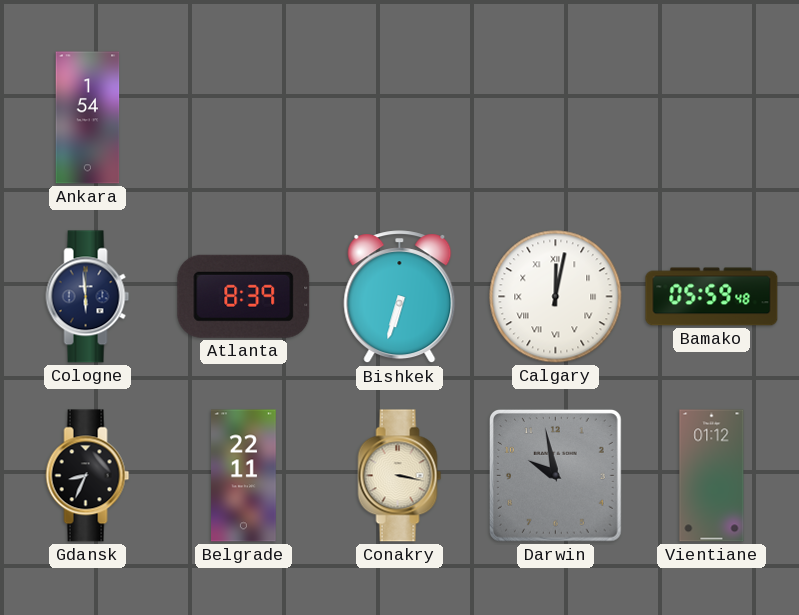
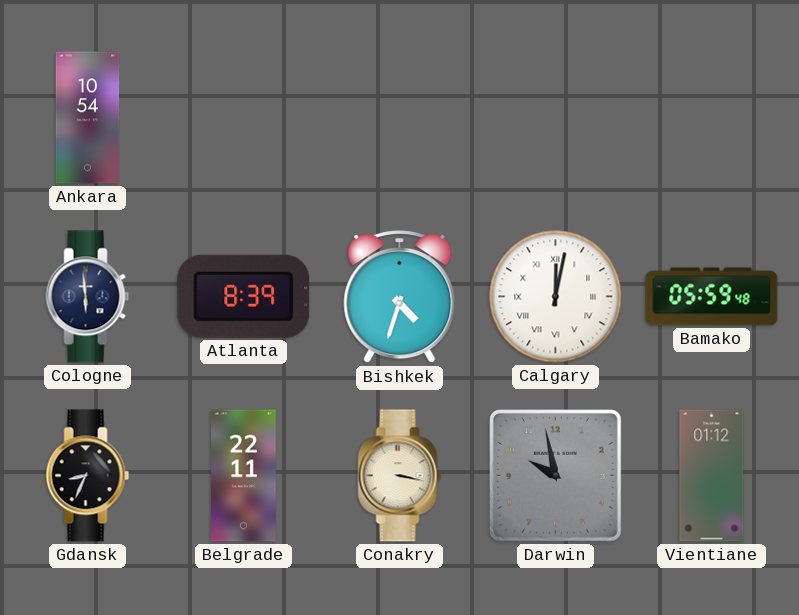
Ankara: 1:54 -> 10:54
Bishkek: 6:33 -> 4:33
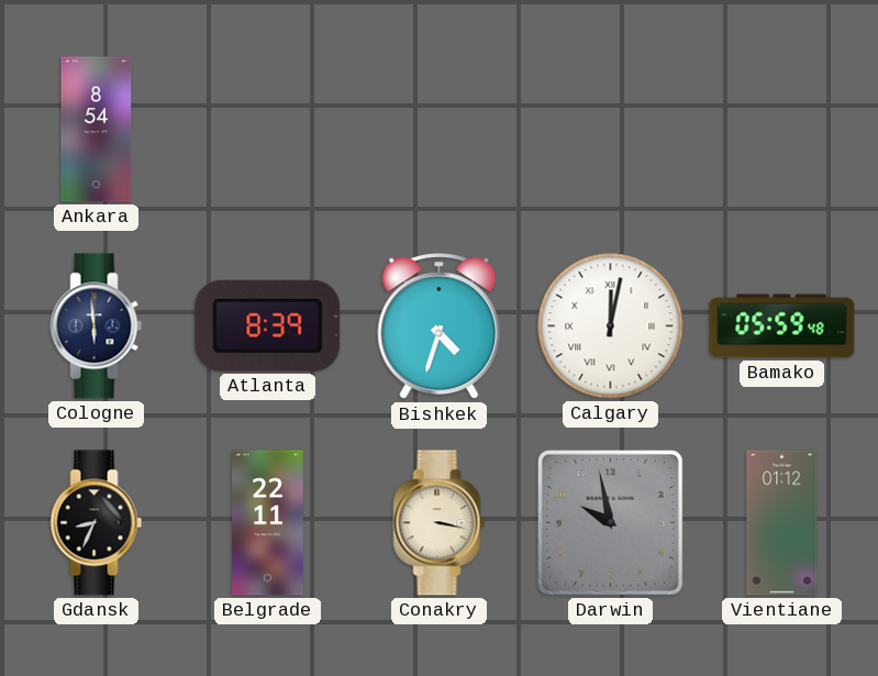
Ankara: 10:54 -> 8:54
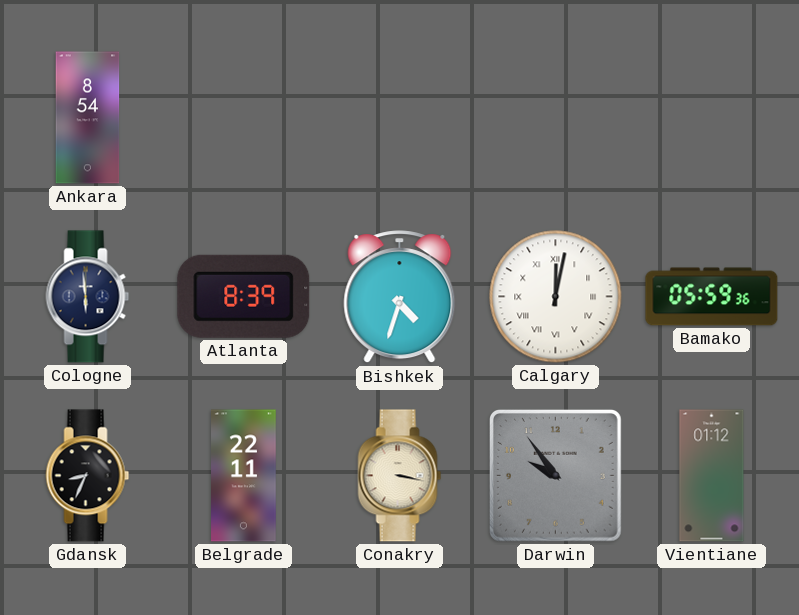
Bamako: 05:59:48 -> 05:59:36
Darwin: 9:58 -> 9:54
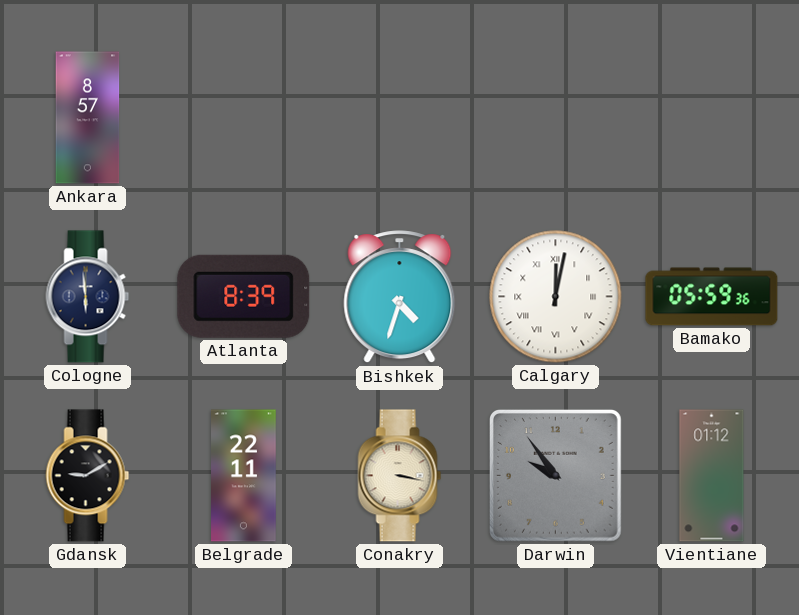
Ankara: 8:54 -> 8:57
Gdansk: 8:34 -> 9:10
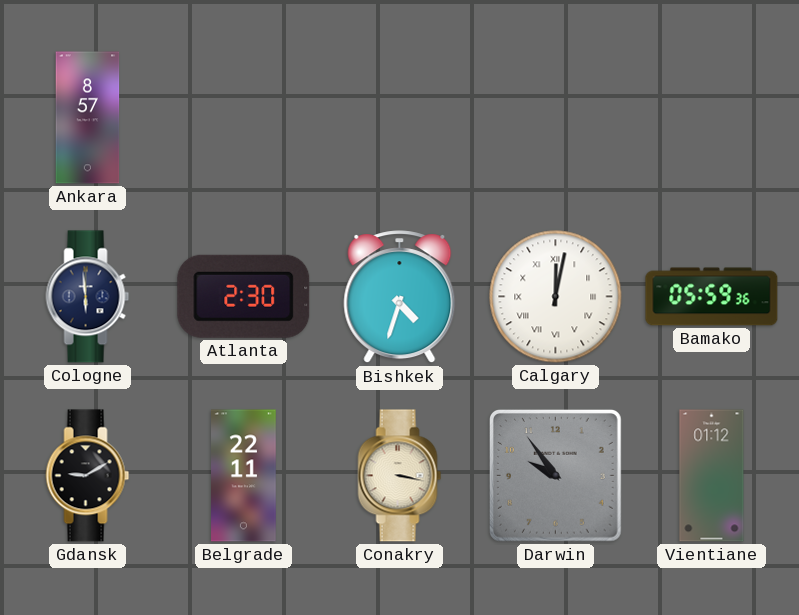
Atlanta: 8:39 -> 2:30
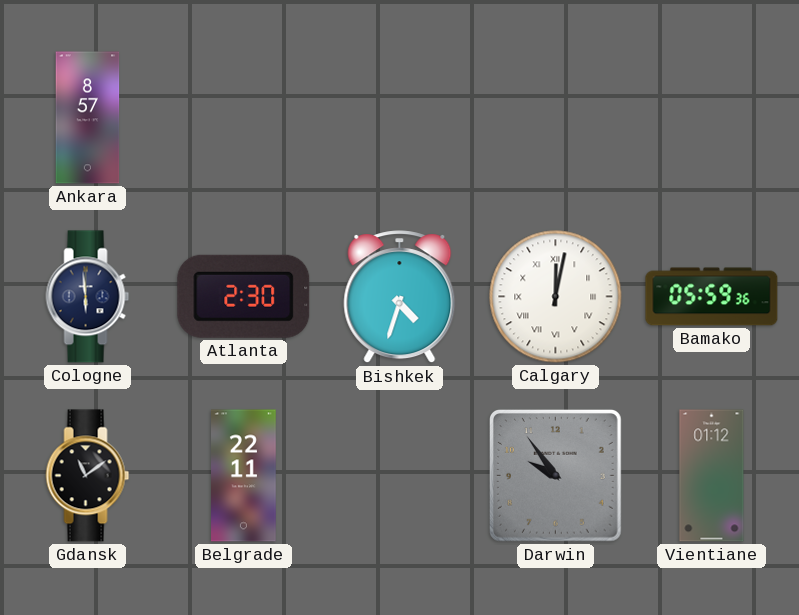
Gdansk: 9:10 -> 11:09
Conakry: 3:17 -> none
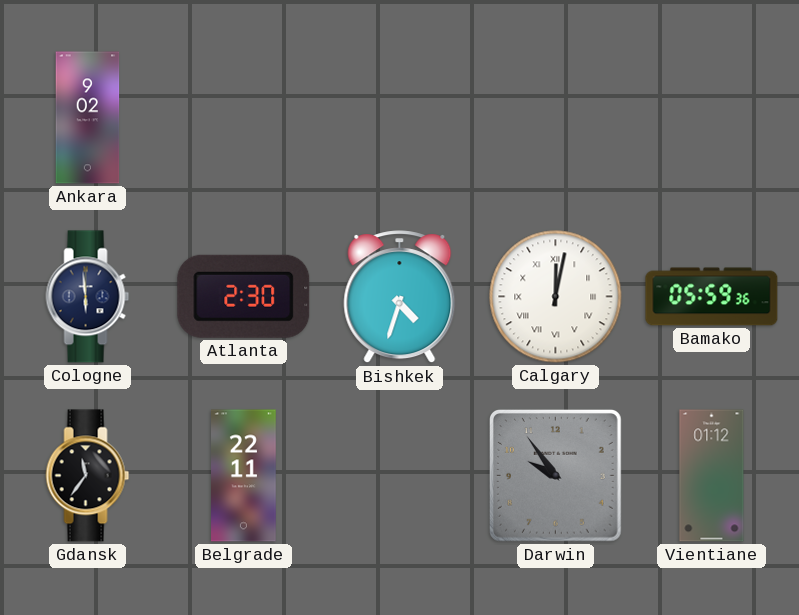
Ankara: 8:57 -> 9:02
Gdansk: 11:09 -> 11:36
